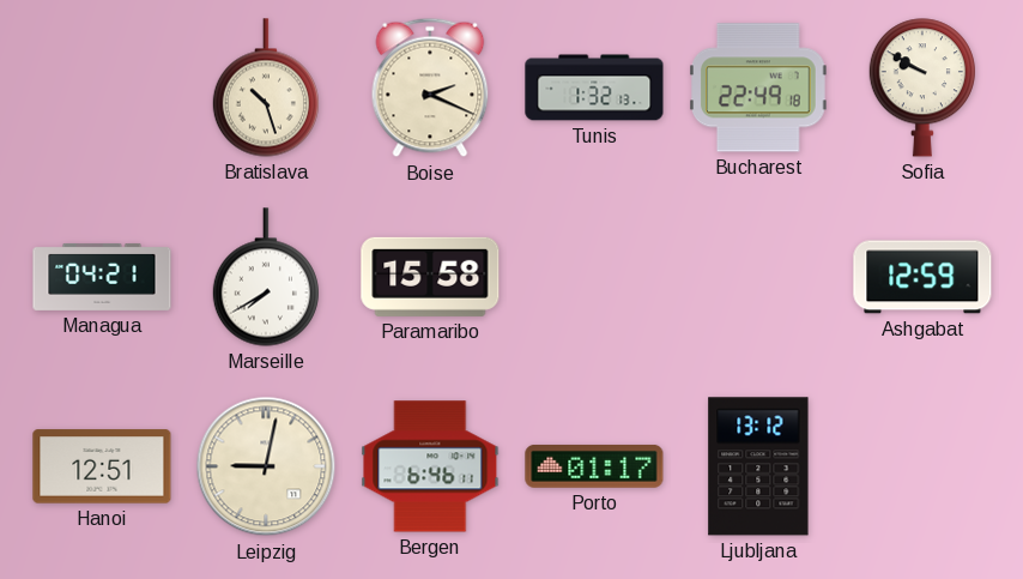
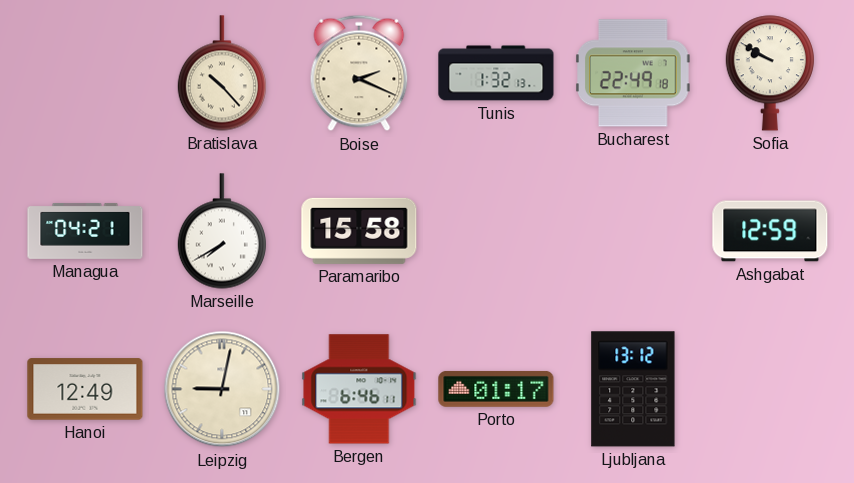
Bratislava: 10:27 -> 10:23
Hanoi: 12:51 -> 12:49
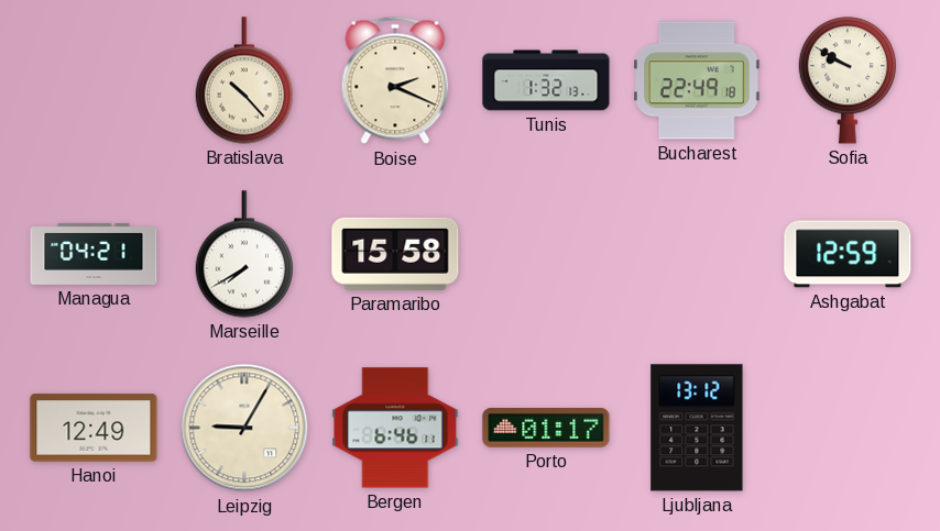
Leipzig: 9:02 -> 9:05
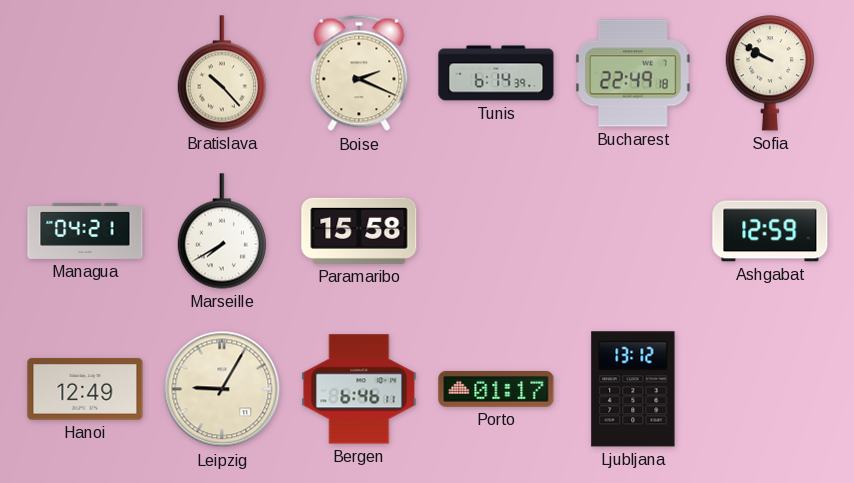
Tunis: 1:32 -> 6:14
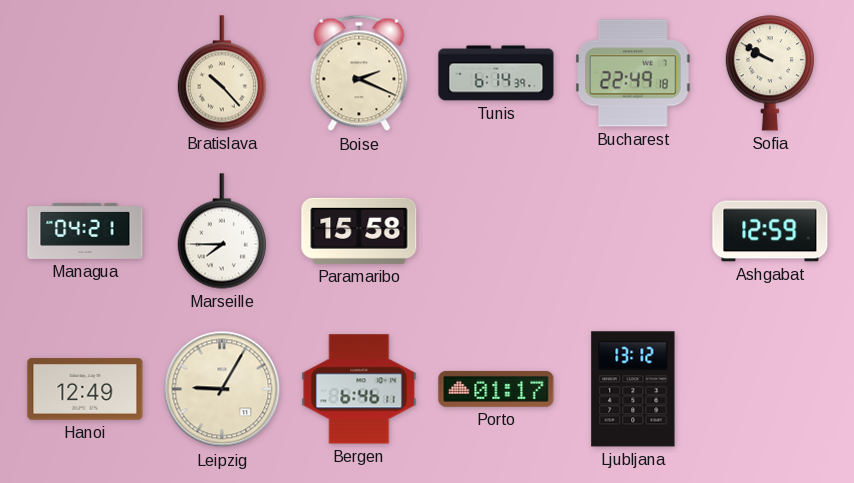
Marseille: 7:40 -> 7:45
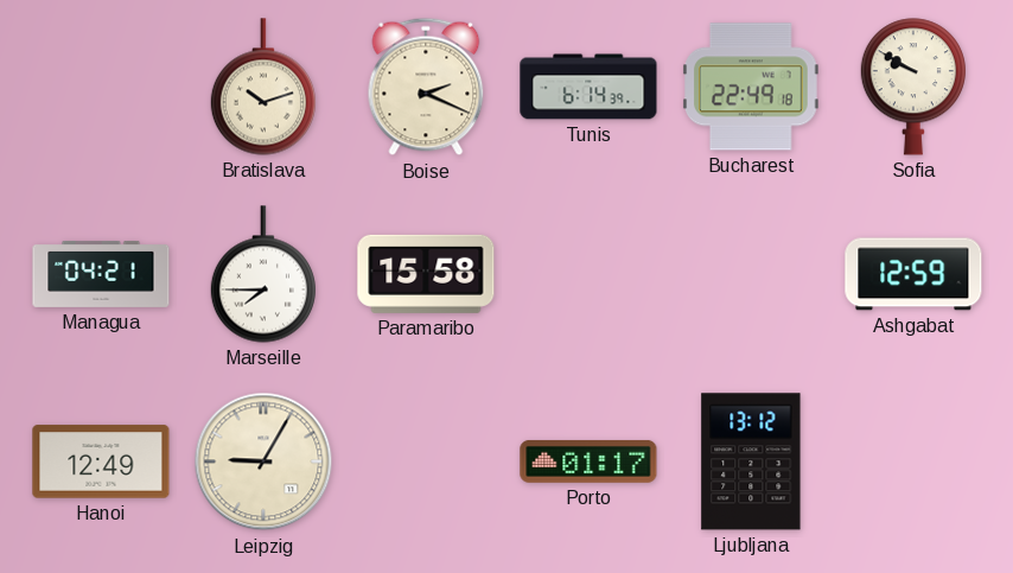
Bratislava: 10:23 -> 10:12
Bergen: 6:46 -> none
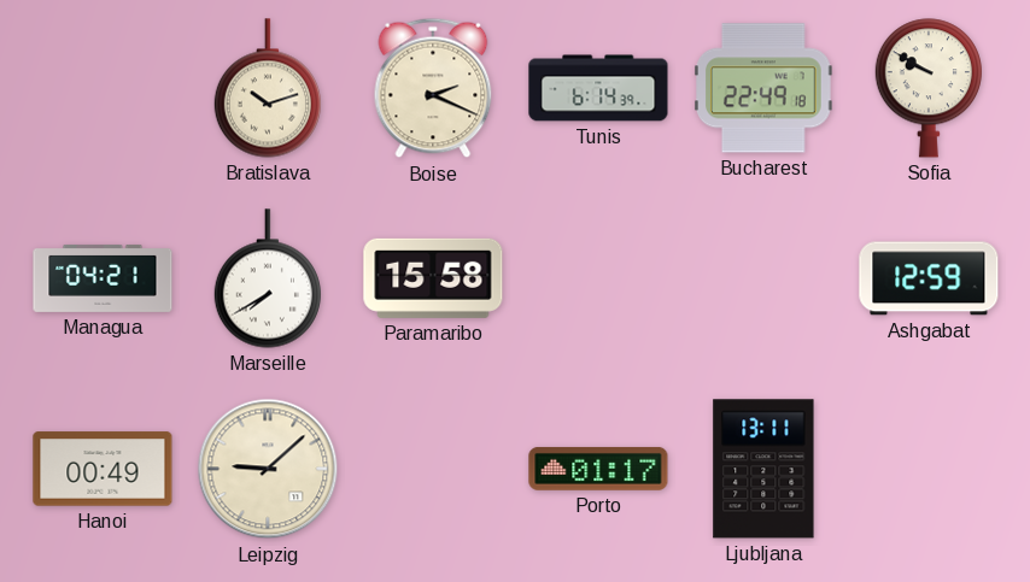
Marseille: 7:45 -> 7:40
Hanoi: 12:49 -> 00:49
Leipzig: 9:05 -> 9:08
Ljubljana: 13:12 -> 13:11
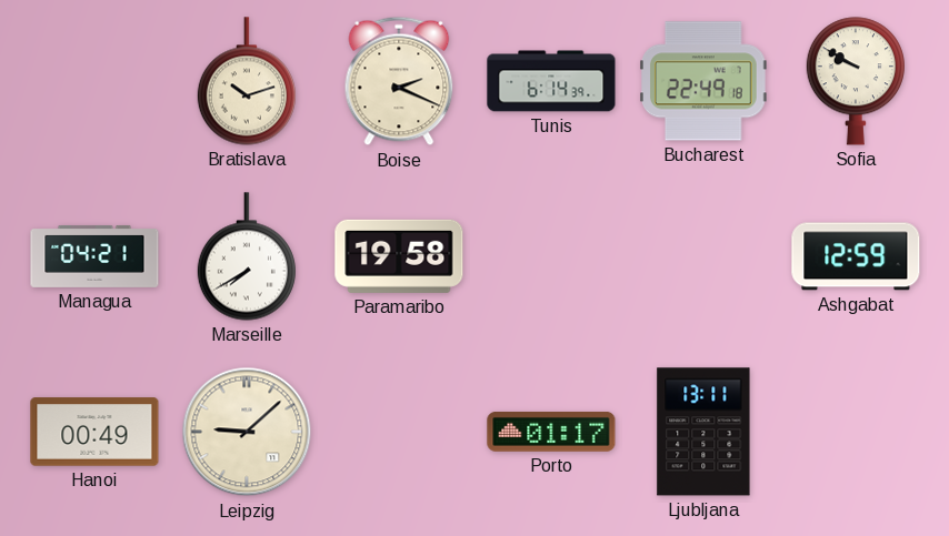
Paramaribo: 15:58 -> 19:58
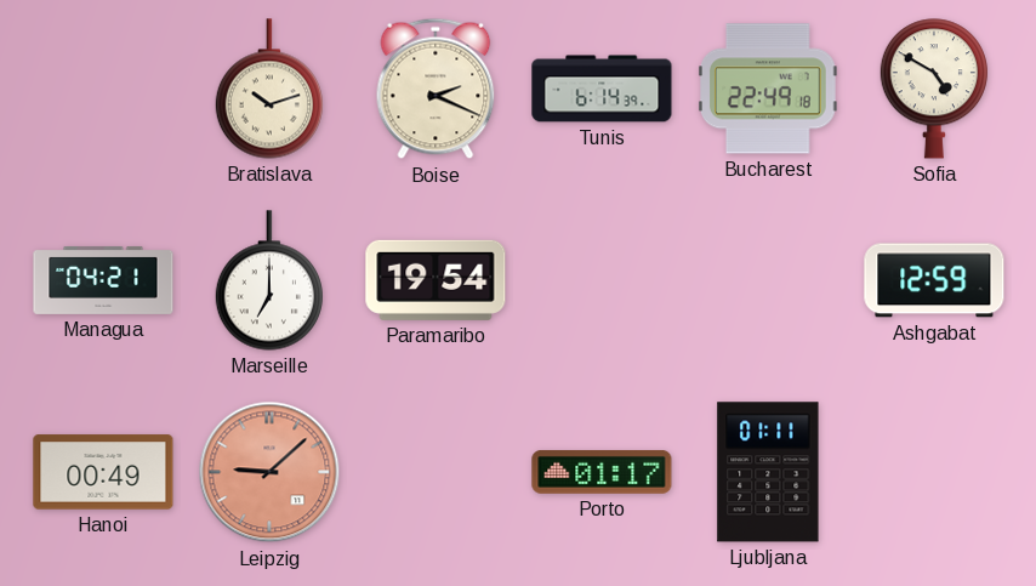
Sofia: 9:50 -> 4:50
Marseille: 7:40 -> 7:00
Paramaribo: 19:58 -> 19:54
Leipzig dial: cream -> salmon
Ljubljana: 13:11 -> 01:11
